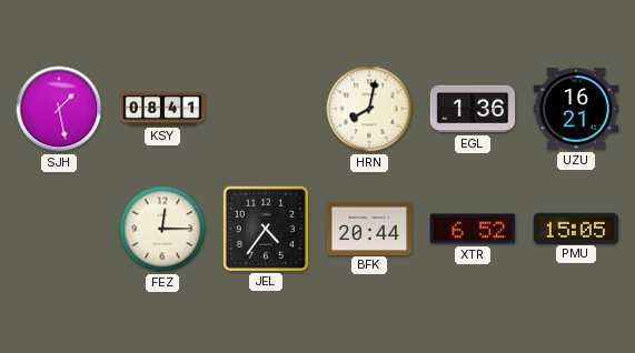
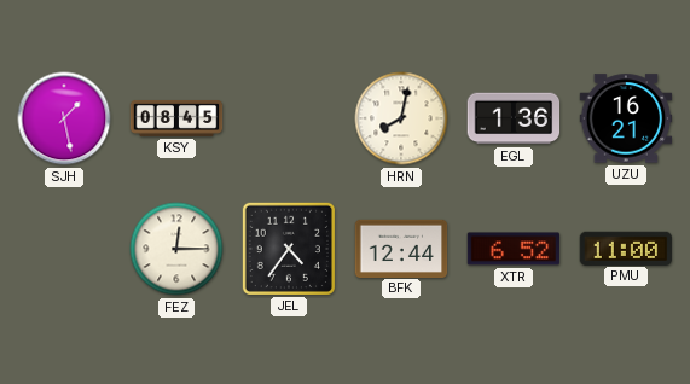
KSY: 08:41 -> 08:45
BFK: 20:44 -> 12:44
PMU: 15:05 -> 11:00
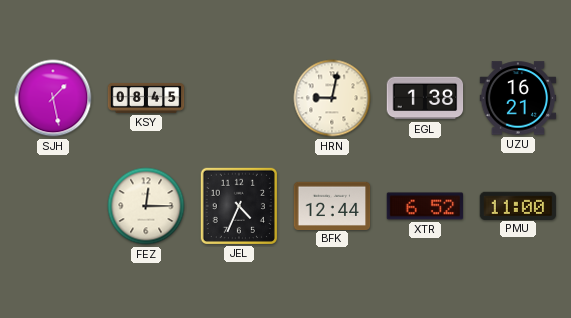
HRN: 8:02 -> 9:02
EGL: 1:36 -> 1:38
JEL: 4:36 -> 4:34
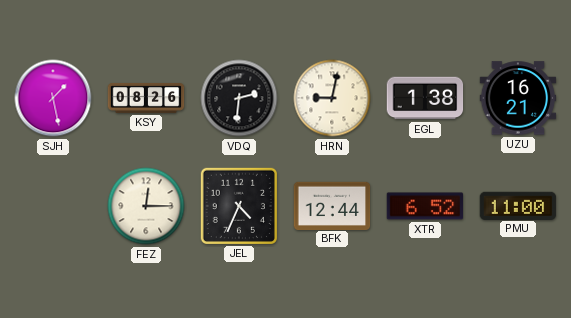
KSY: 08:45 -> 08:26
VDQ: none -> 2:31
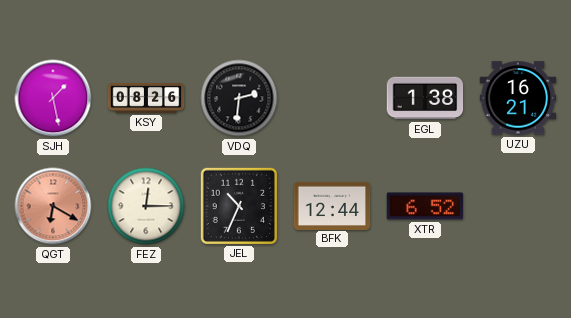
HRN: 9:02 -> none
QGT: none -> 6:20
JEL: 4:34 -> 10:34
PMU: 11:00 -> none
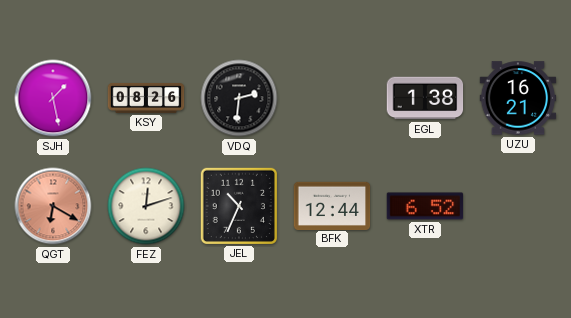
FEZ: 12:15 -> 12:12
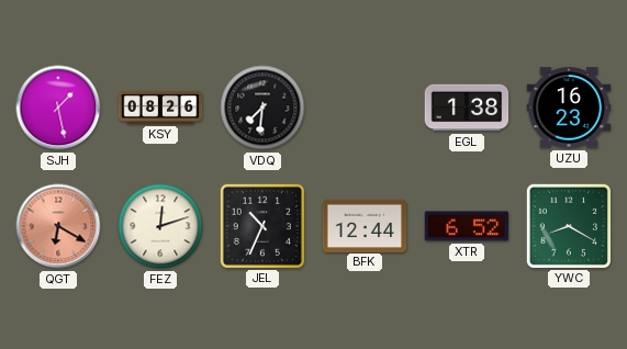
VDQ: 2:31 -> 7:31
UZU: 16:21 -> 16:23
YWC: none -> 8:20
